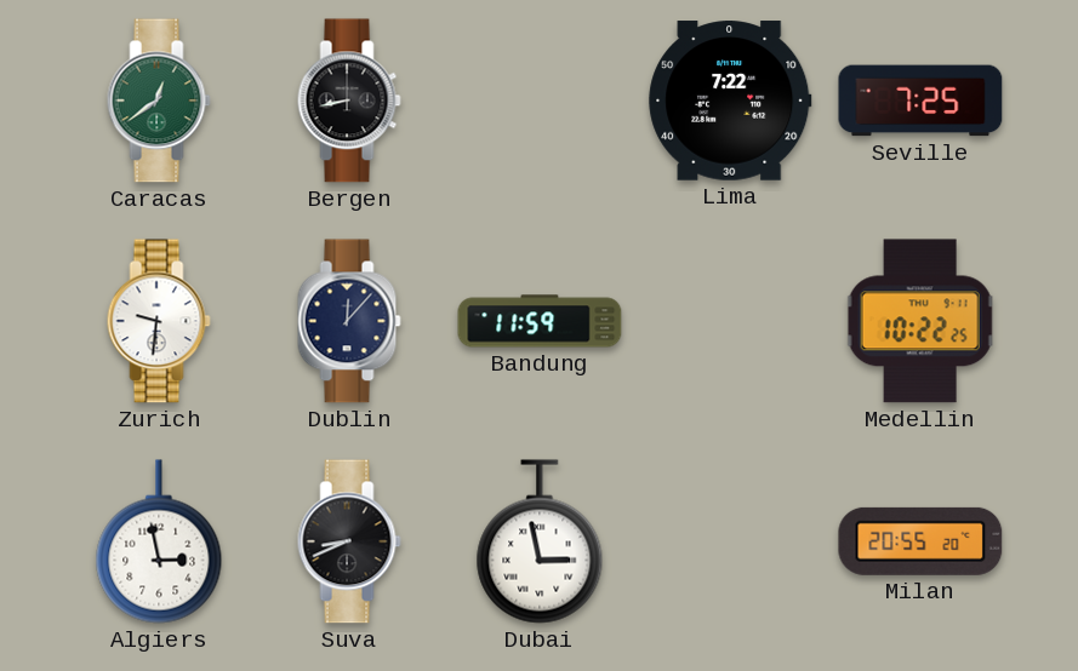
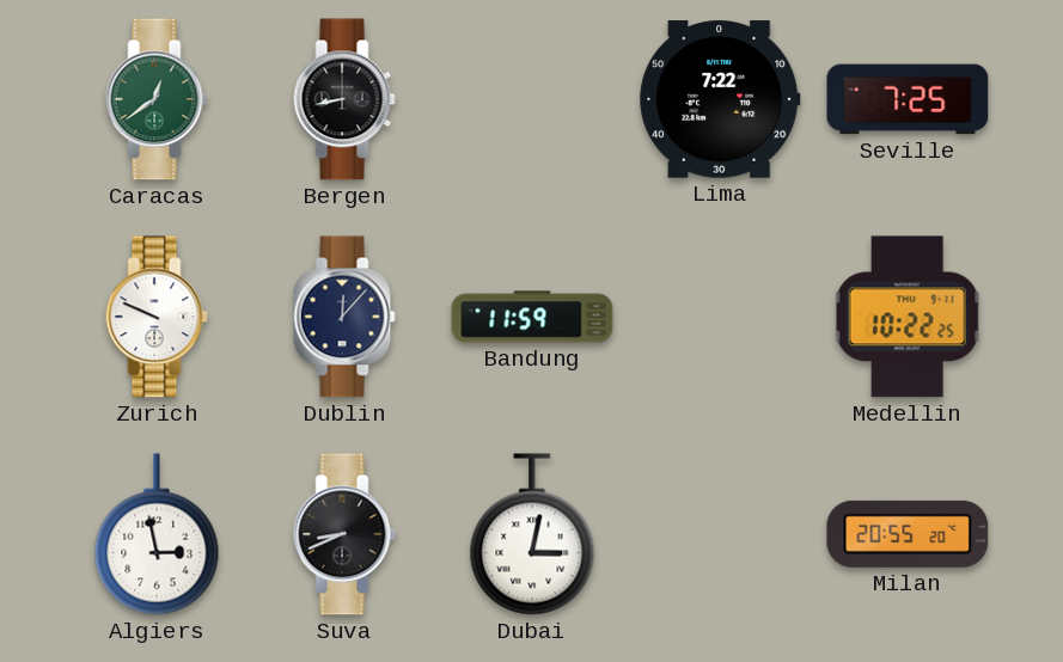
Zurich: 9:31 -> 9:49
Dubai: 2:58 -> 3:02
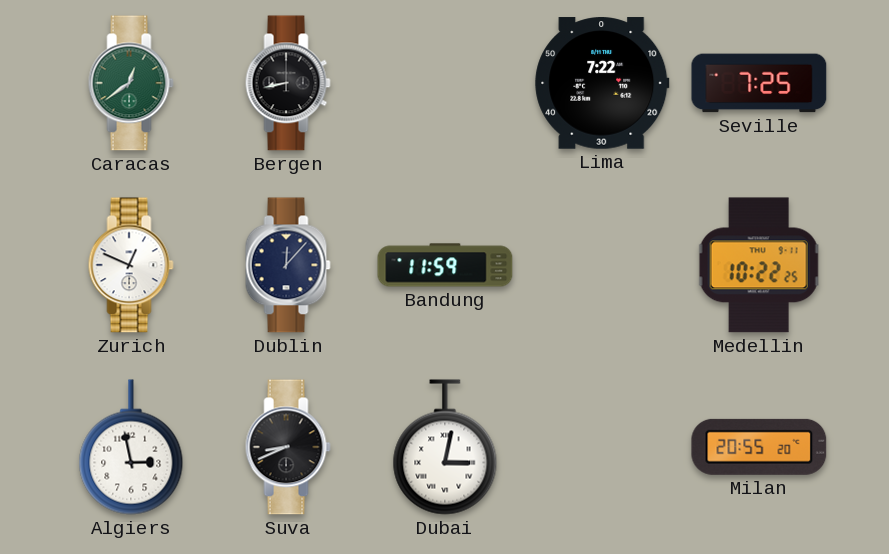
Zurich: 9:49 -> 12:49
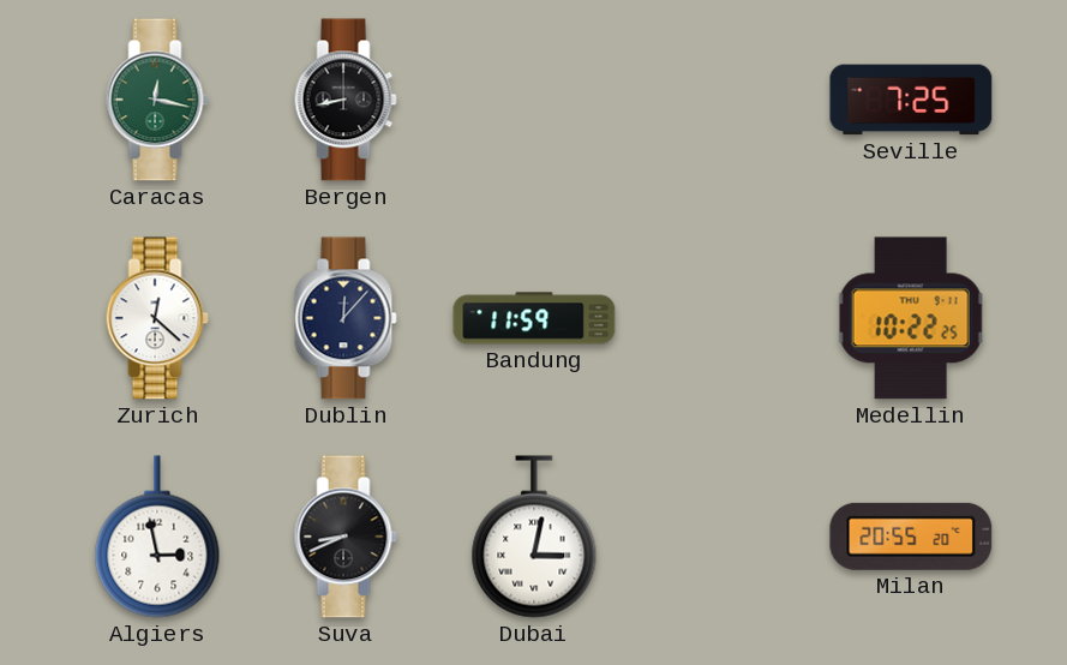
Caracas: 12:39 -> 12:17
Lima: 7:22 -> none
Zurich: 12:49 -> 12:22
